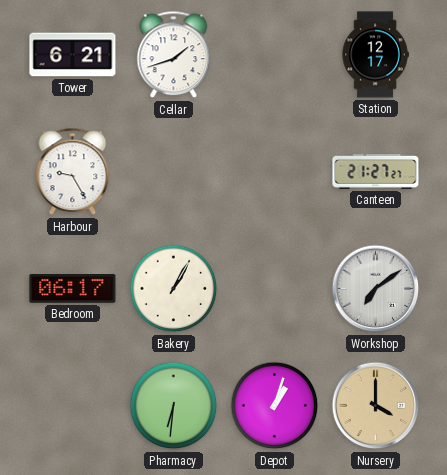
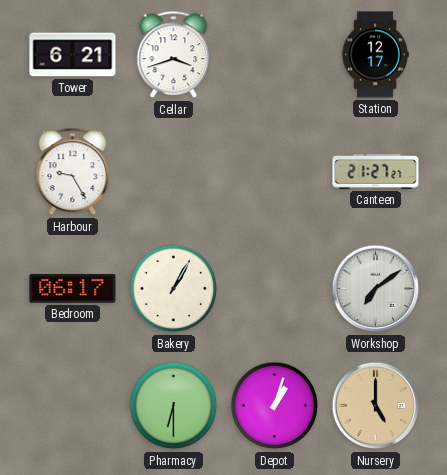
Cellar: 1:42 -> 3:42
Pharmacy: 6:31 -> 6:30
Nursery: 4:00 -> 5:00
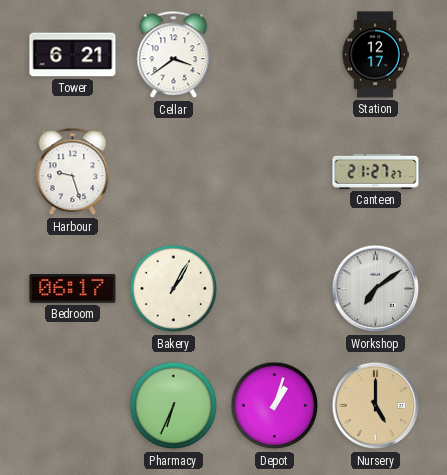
Cellar: 3:42 -> 3:39
Harbour: 9:25 -> 9:27
Pharmacy: 6:30 -> 6:34
